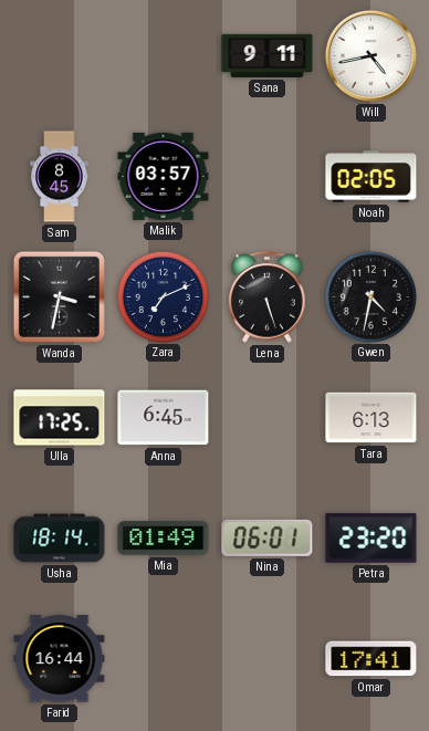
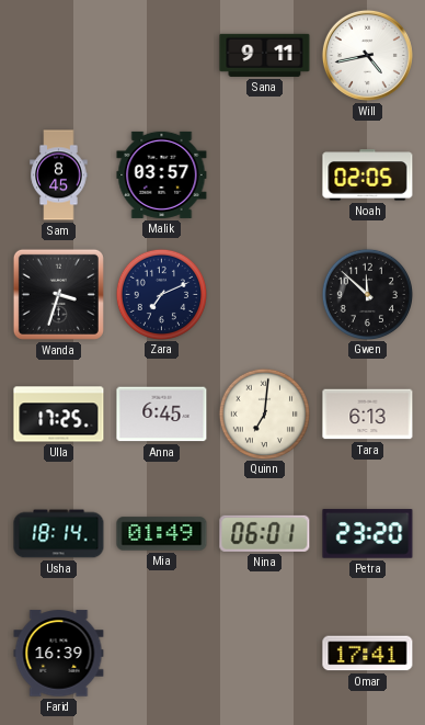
Wanda: 3:32 -> 3:33
Lena: 5:27 -> none
Gwen: 4:32 -> 11:52
Quinn: none -> 7:01
Farid: 16:44 -> 16:39
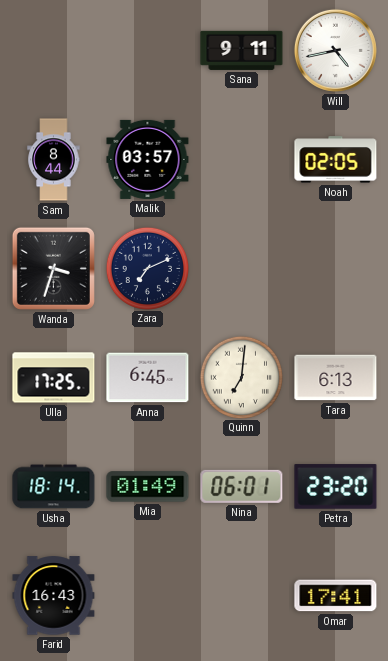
Sam: 8:45 -> 8:44
Gwen: 11:52 -> none
Farid: 16:39 -> 16:43
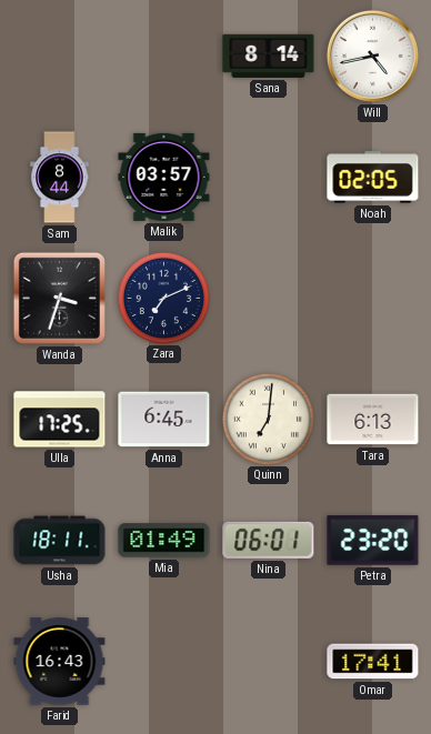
Sana: 9:11 -> 8:14
Usha: 18:14 -> 18:11
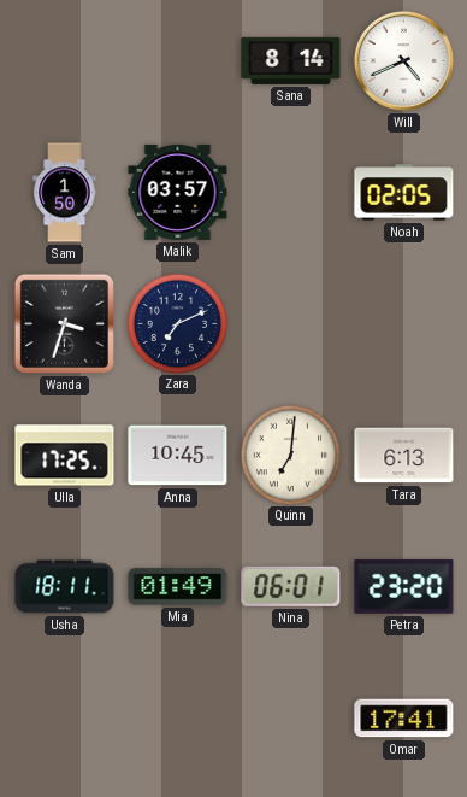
Will: 4:43 -> 4:41
Sam: 8:44 -> 1:50
Anna: 6:45 -> 10:45
Farid: 16:43 -> none
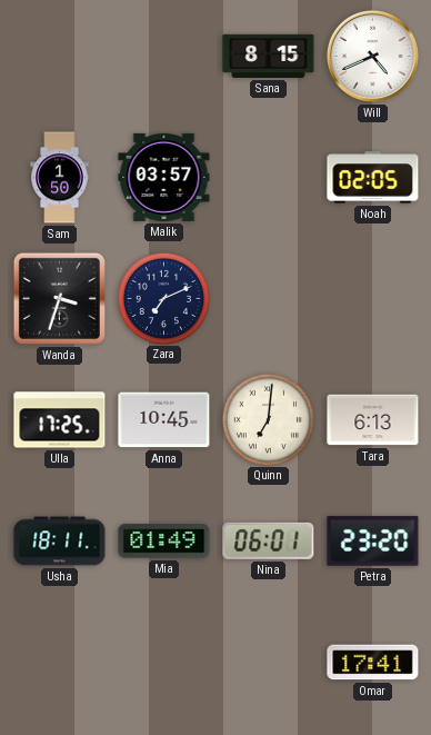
Sana: 8:14 -> 8:15
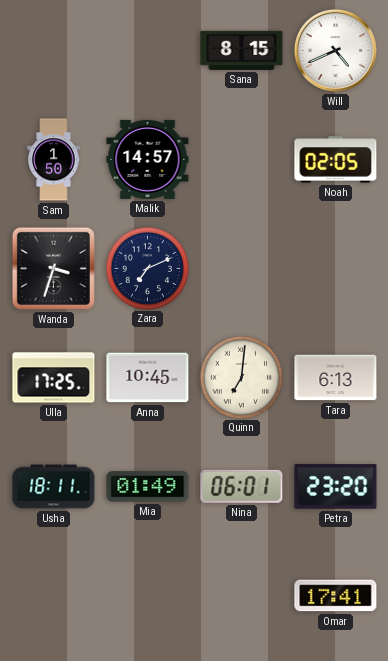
Malik: 03:57 -> 14:57
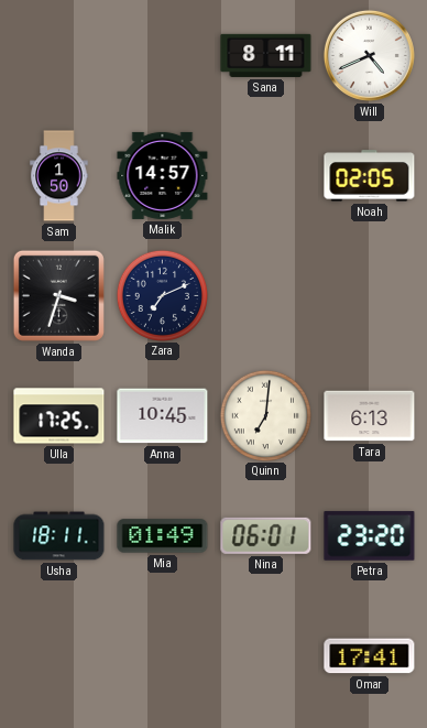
Sana: 8:15 -> 8:11
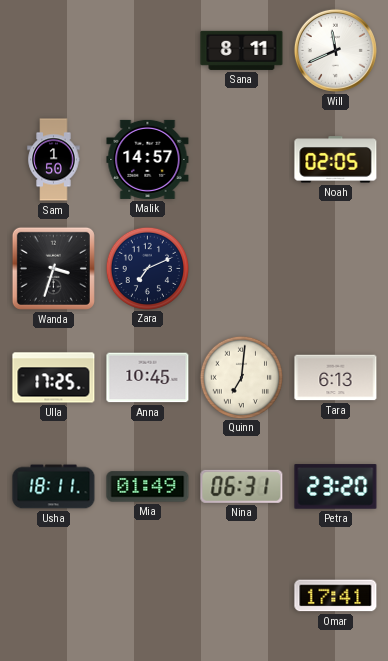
Will: 4:41 -> 11:41
Nina: 06:01 -> 06:31
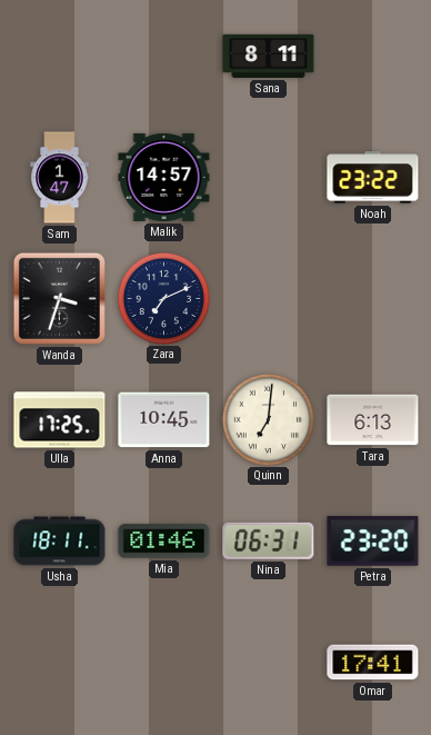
Will: 11:41 -> none
Sam: 1:50 -> 1:47
Noah: 02:05 -> 23:22
Mia: 01:49 -> 01:46
